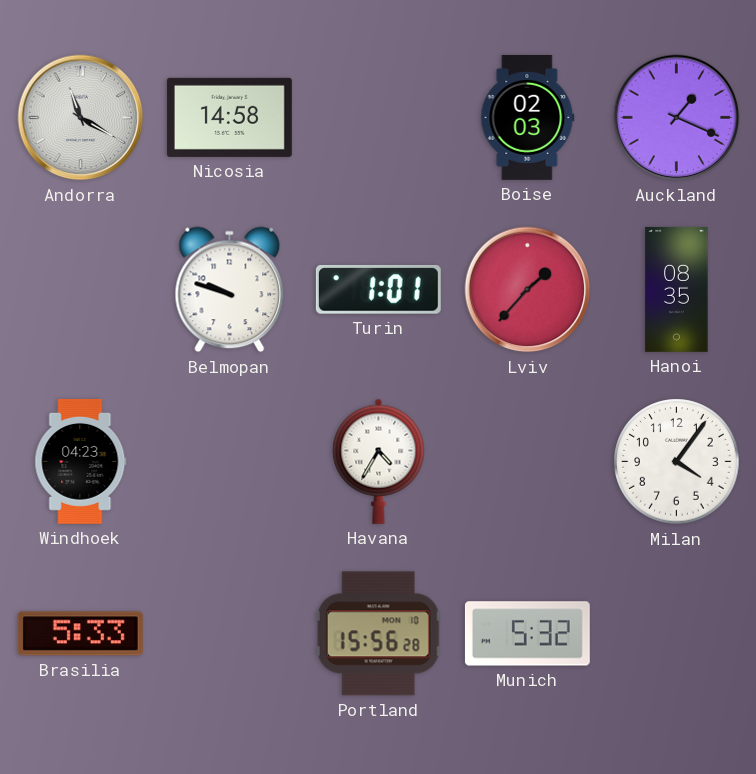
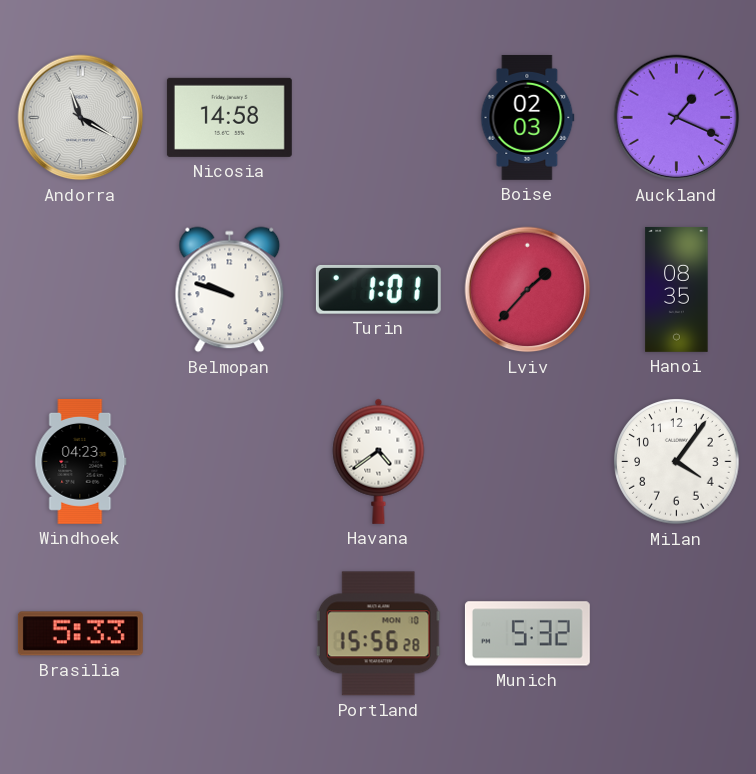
Havana: 4:35 -> 4:39
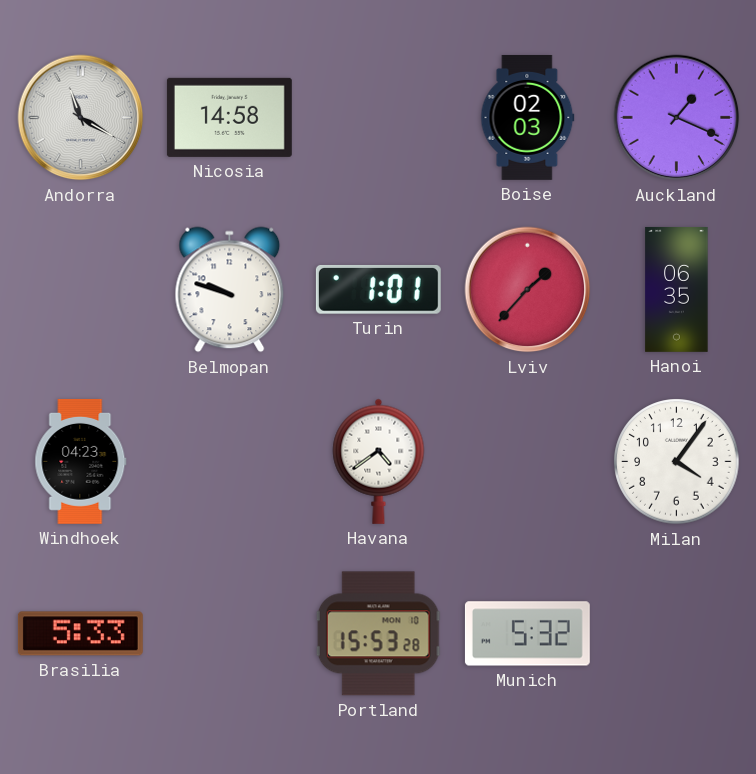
Hanoi: 08:35 -> 06:35
Portland: 15:56 -> 15:53
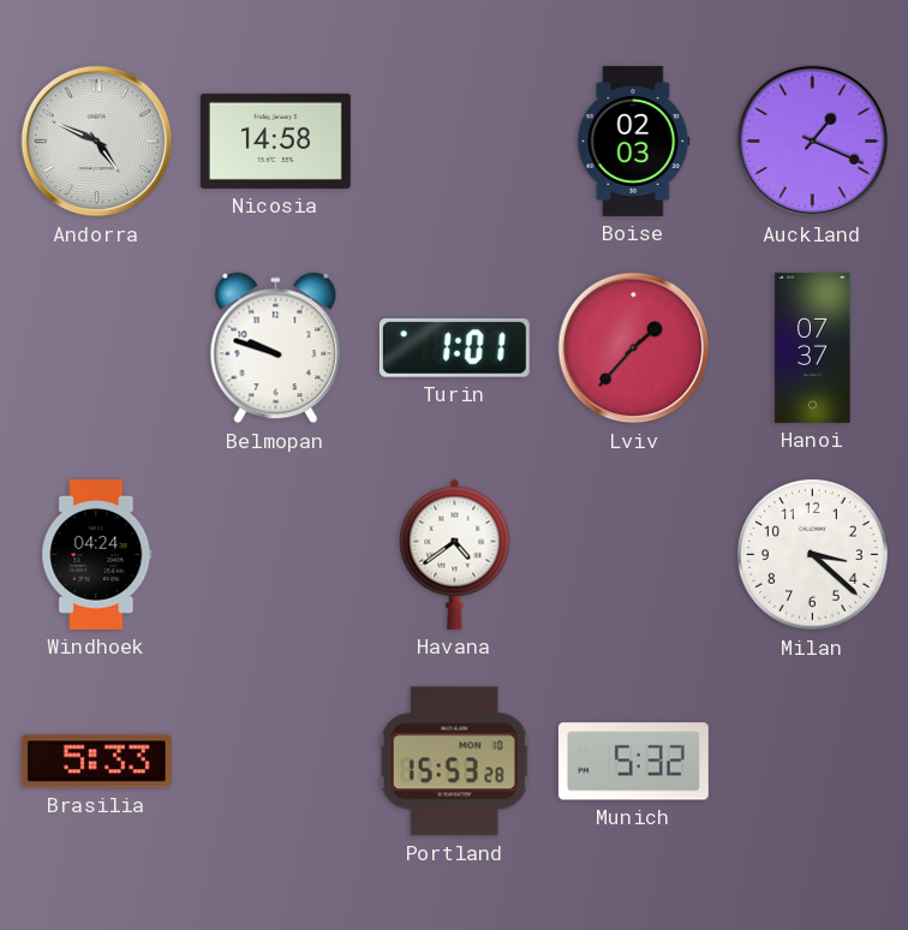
Andorra: 11:20 -> 4:49
Hanoi: 06:35 -> 07:37
Windhoek: 04:23 -> 04:24
Milan: 4:06 -> 3:22
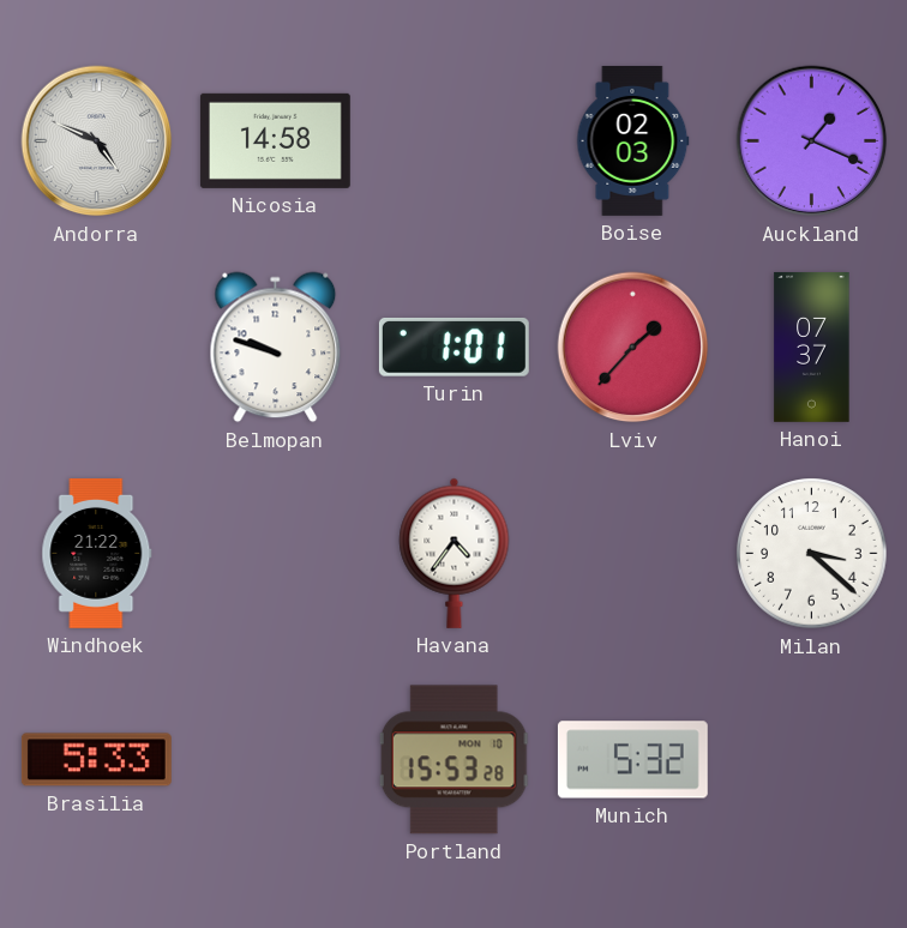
Windhoek: 04:24 -> 21:22
Havana: 4:39 -> 4:36
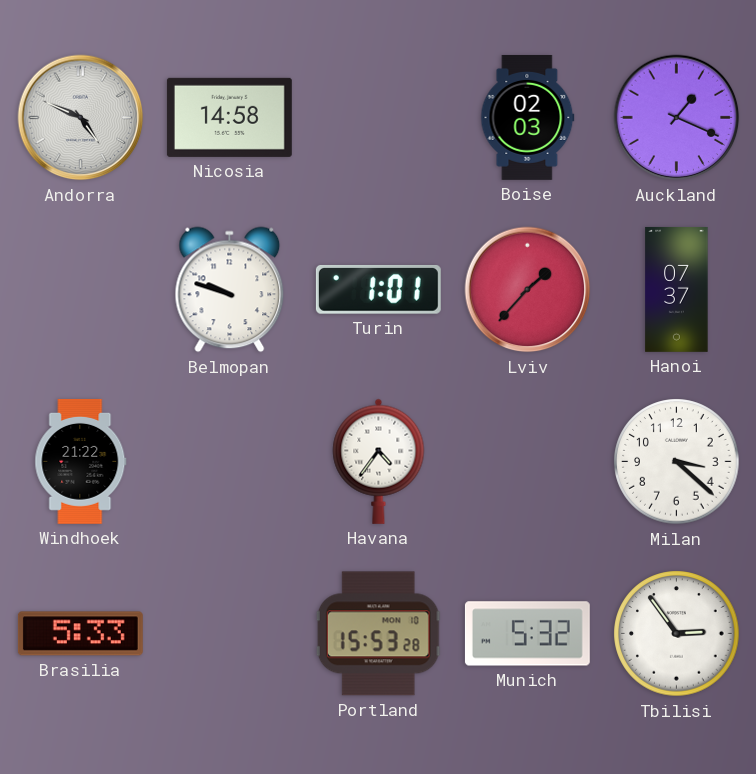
Tbilisi: none -> 2:54
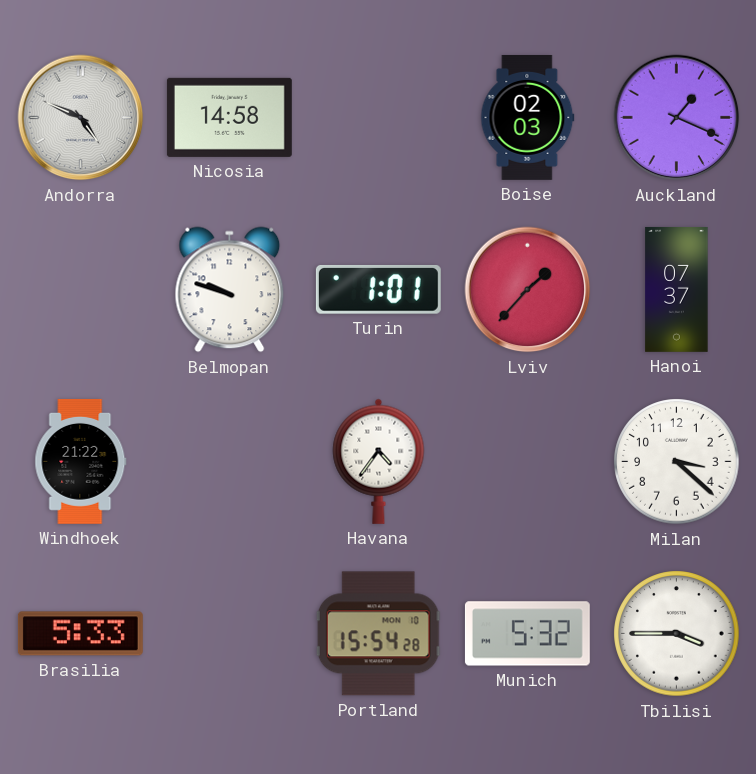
Portland: 15:53 -> 15:54
Tbilisi: 2:54 -> 3:45
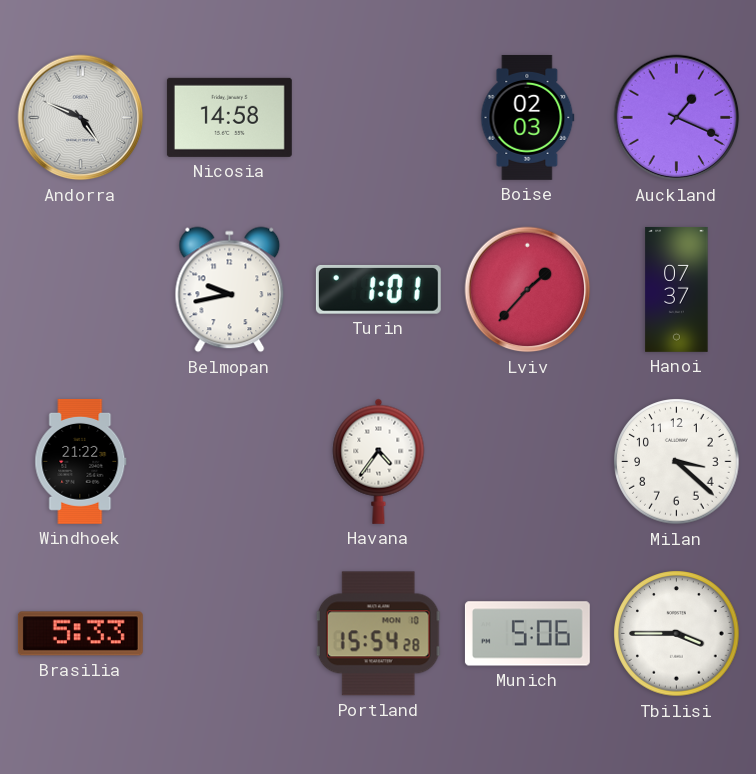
Belmopan: 9:48 -> 9:43
Munich: 5:32 -> 5:06
